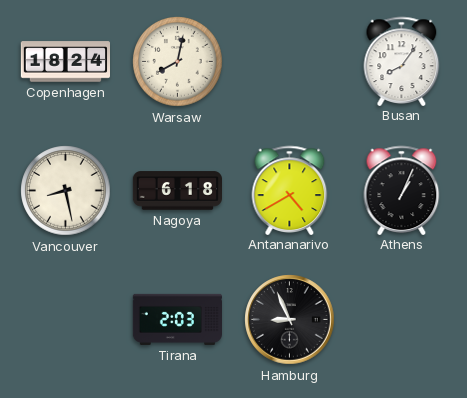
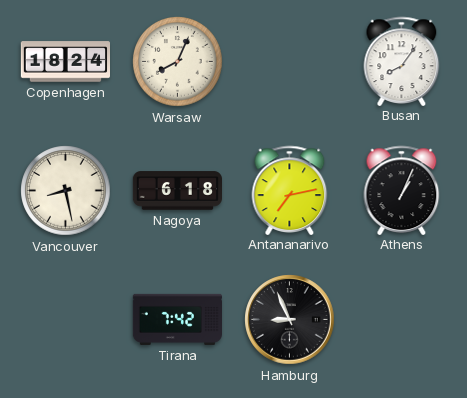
Warsaw: 8:02 -> 8:04
Antananarivo: 4:40 -> 7:13
Tirana: 2:03 -> 7:42
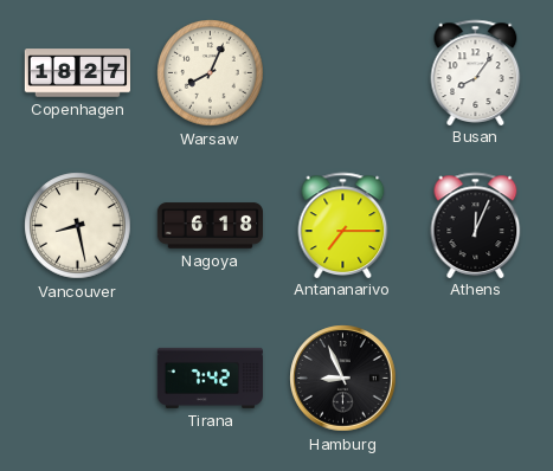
Copenhagen: 18:24 -> 18:27
Antananarivo: 7:13 -> 7:15
Athens: 1:04 -> 12:04
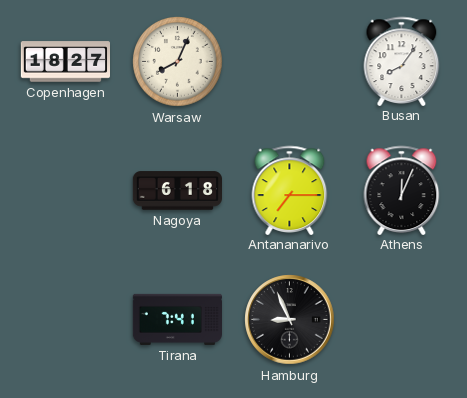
Vancouver: 8:28 -> none
Tirana: 7:42 -> 7:41
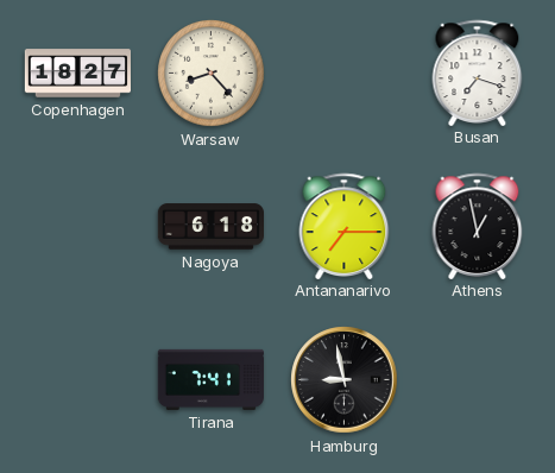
Warsaw: 8:04 -> 8:23
Busan: 8:06 -> 7:18
Athens: 12:04 -> 12:58
Hamburg: 8:56 -> 8:58
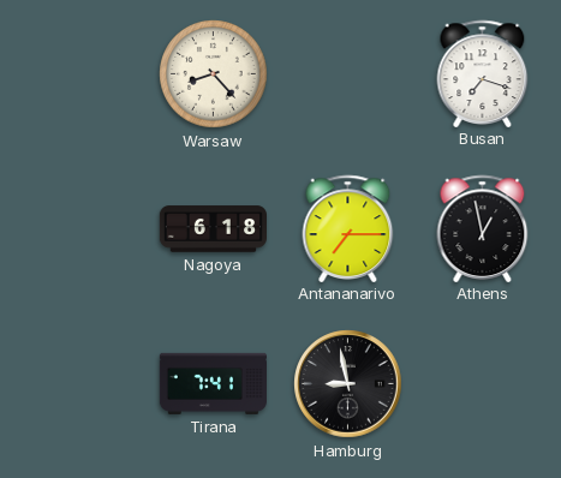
Copenhagen: 18:27 -> none
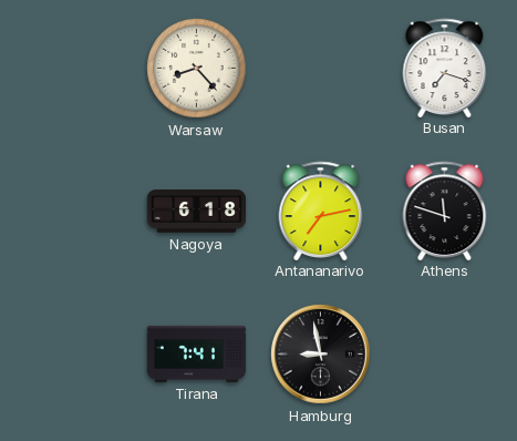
Antananarivo: 7:15 -> 7:13
Athens: 12:58 -> 11:48
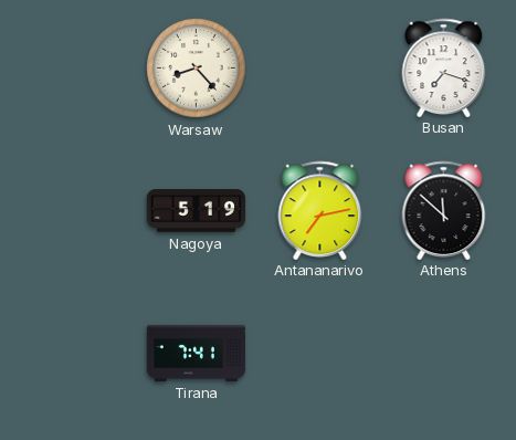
Nagoya: 6:18 -> 5:19
Athens: 11:48 -> 11:52
Hamburg: 8:58 -> none
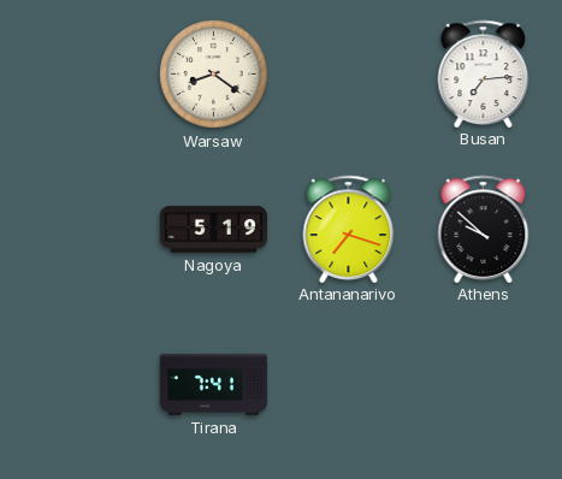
Warsaw: 8:23 -> 8:21
Busan: 7:18 -> 7:14
Antananarivo: 7:13 -> 7:18
Athens: 11:52 -> 9:52
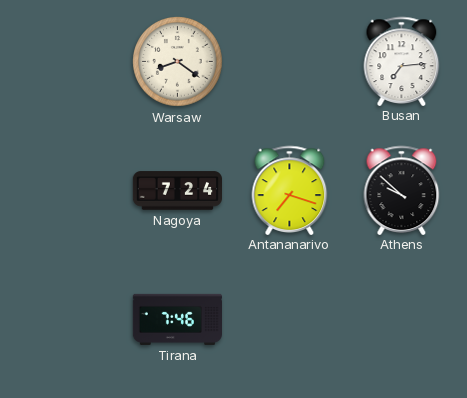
Nagoya: 5:19 -> 7:24
Tirana: 7:41 -> 7:46
